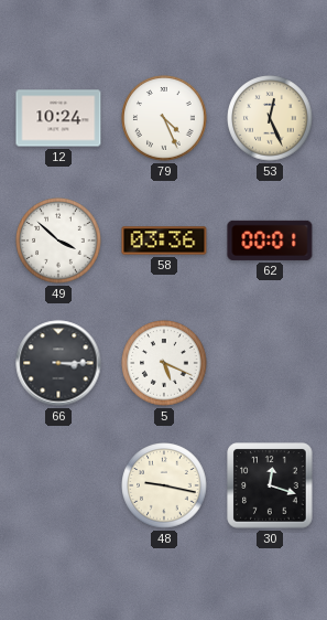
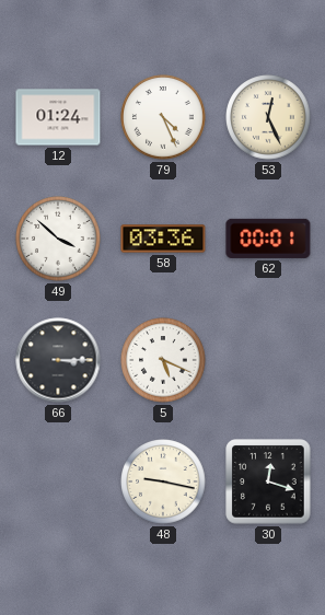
12: 10:24 -> 01:24
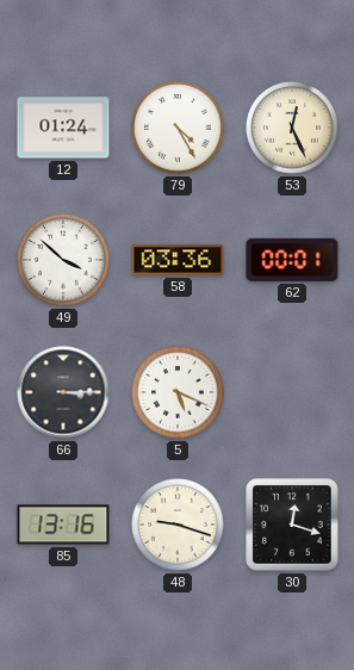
79: 4:26 -> 4:25
85: none -> 13:16
48: 9:17 -> 9:18
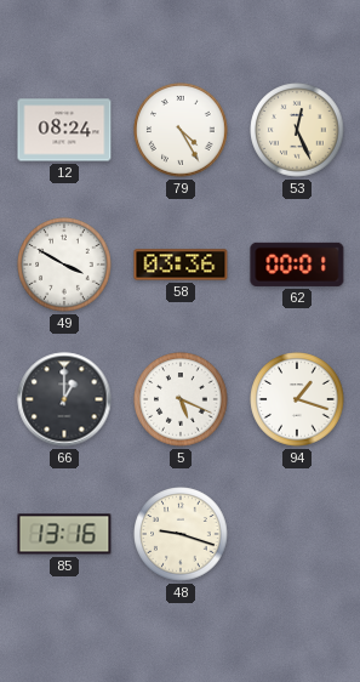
12: 01:24 -> 08:24
49: 3:52 -> 3:50
66: 3:15 -> 1:00
94: none -> 1:18
30: 12:18 -> none
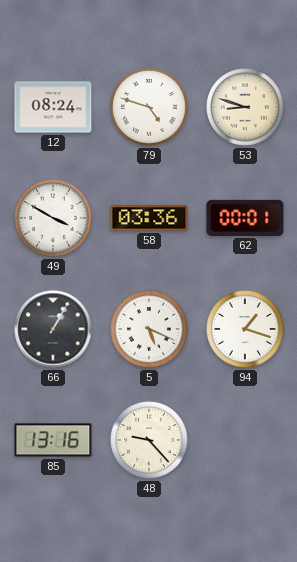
79: 4:25 -> 4:48
53: 12:26 -> 8:48
66: 1:00 -> 1:05
48: 9:18 -> 9:23
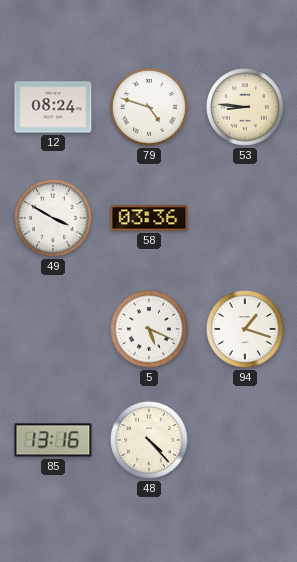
53: 8:48 -> 8:46
62: 00:01 -> none
66: 1:05 -> none
48: 9:23 -> 4:23
